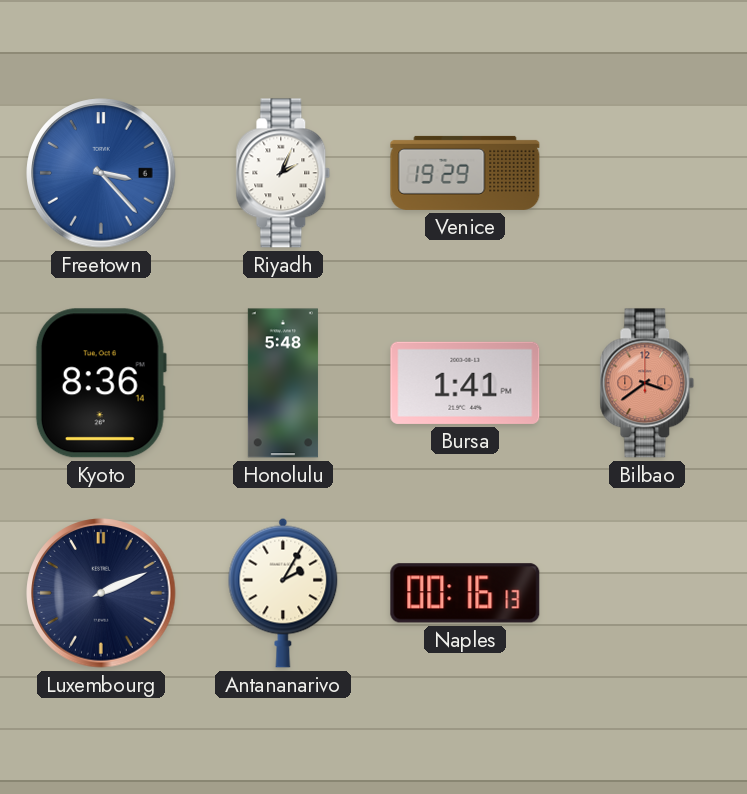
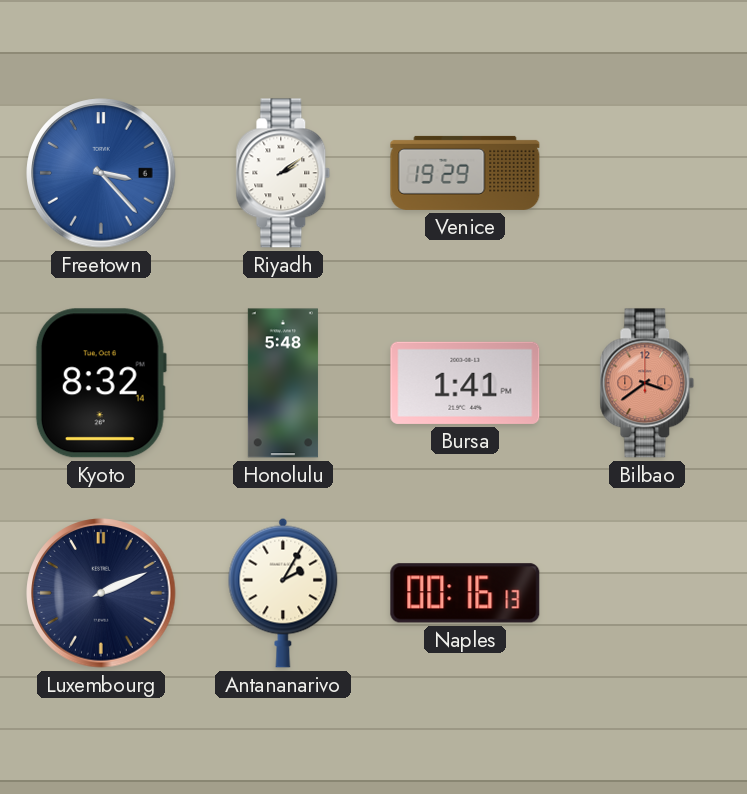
Riyadh: 2:04 -> 2:09
Kyoto: 8:36 -> 8:32
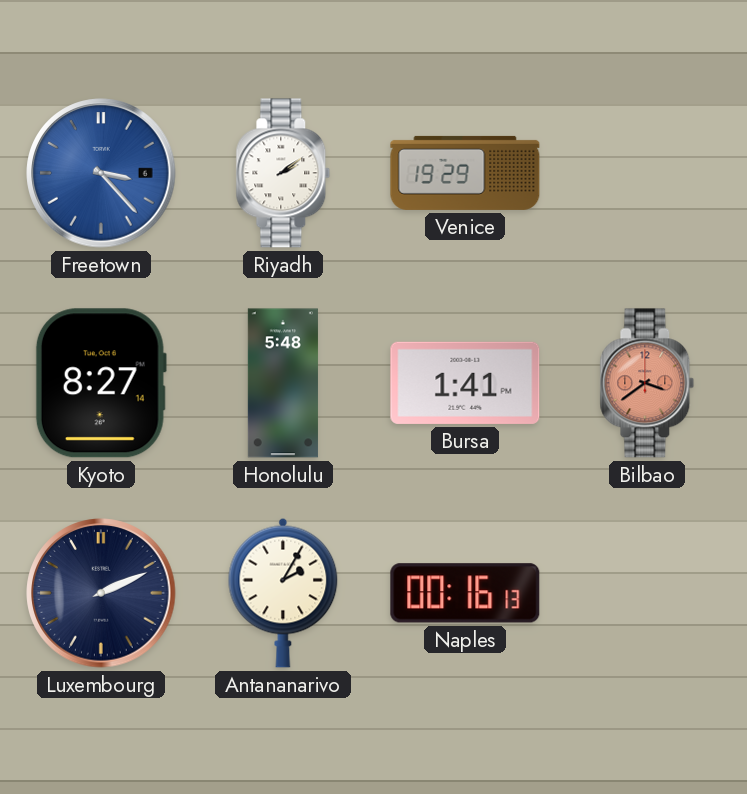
Kyoto: 8:32 -> 8:27
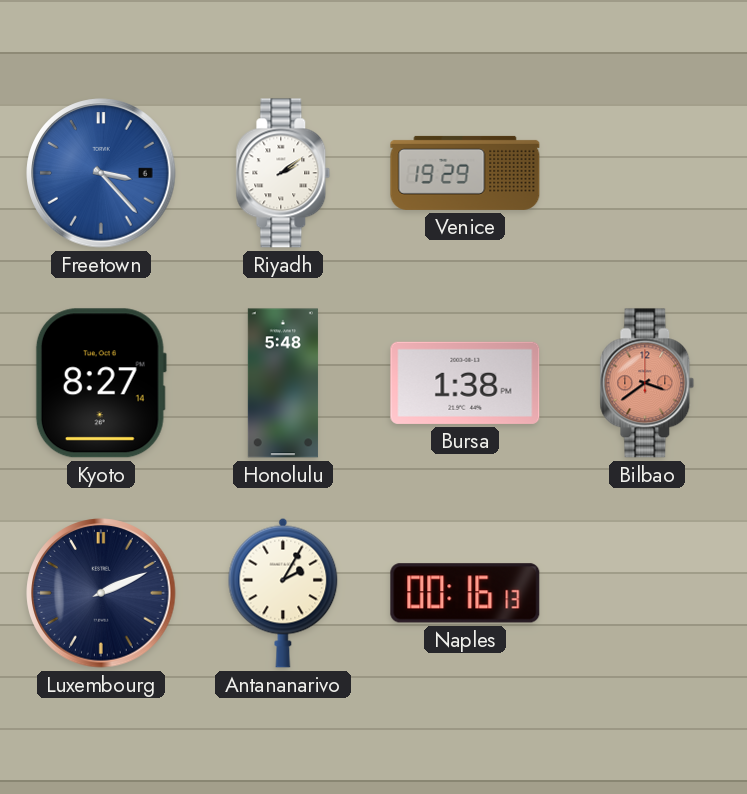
Bursa: 1:41 -> 1:38
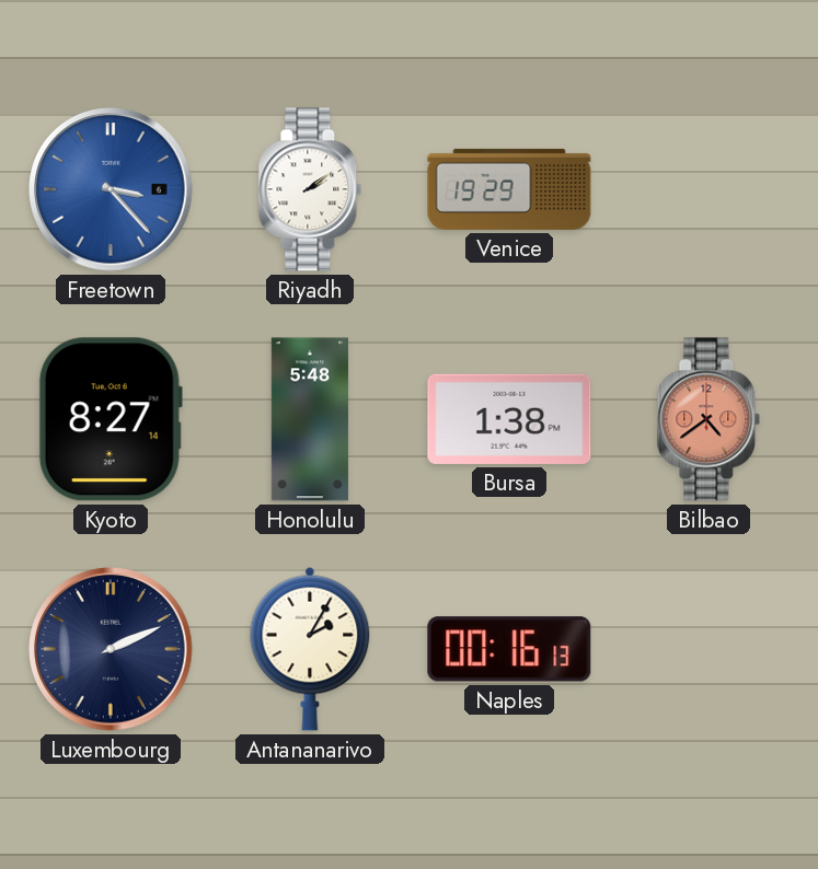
Bilbao: 3:39 -> 4:39
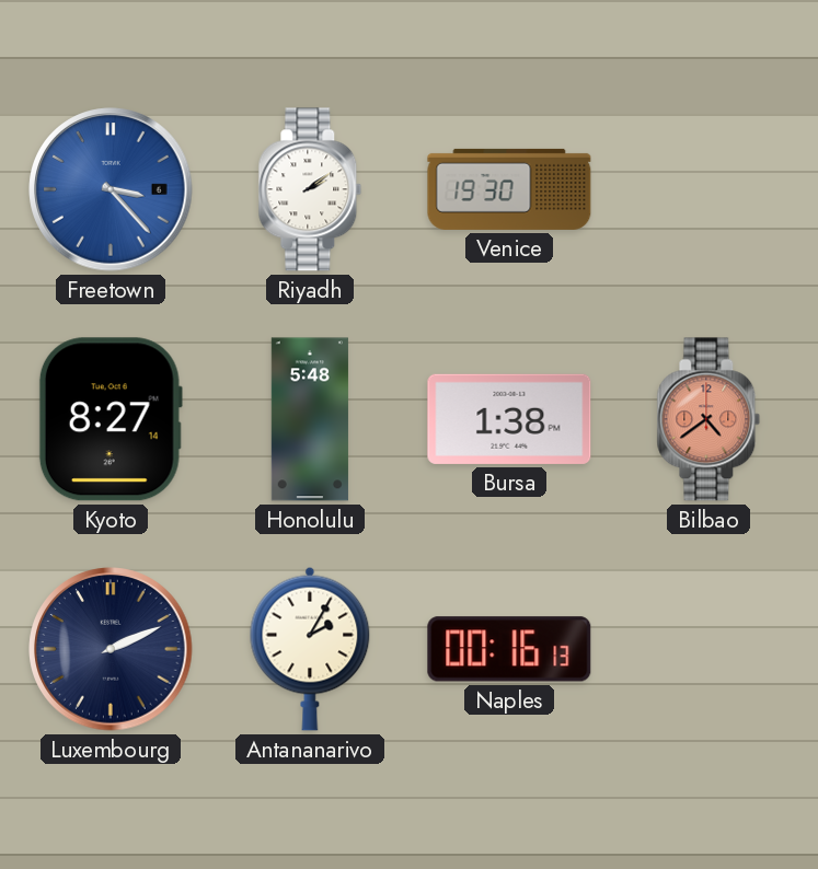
Venice: 19:29 -> 19:30
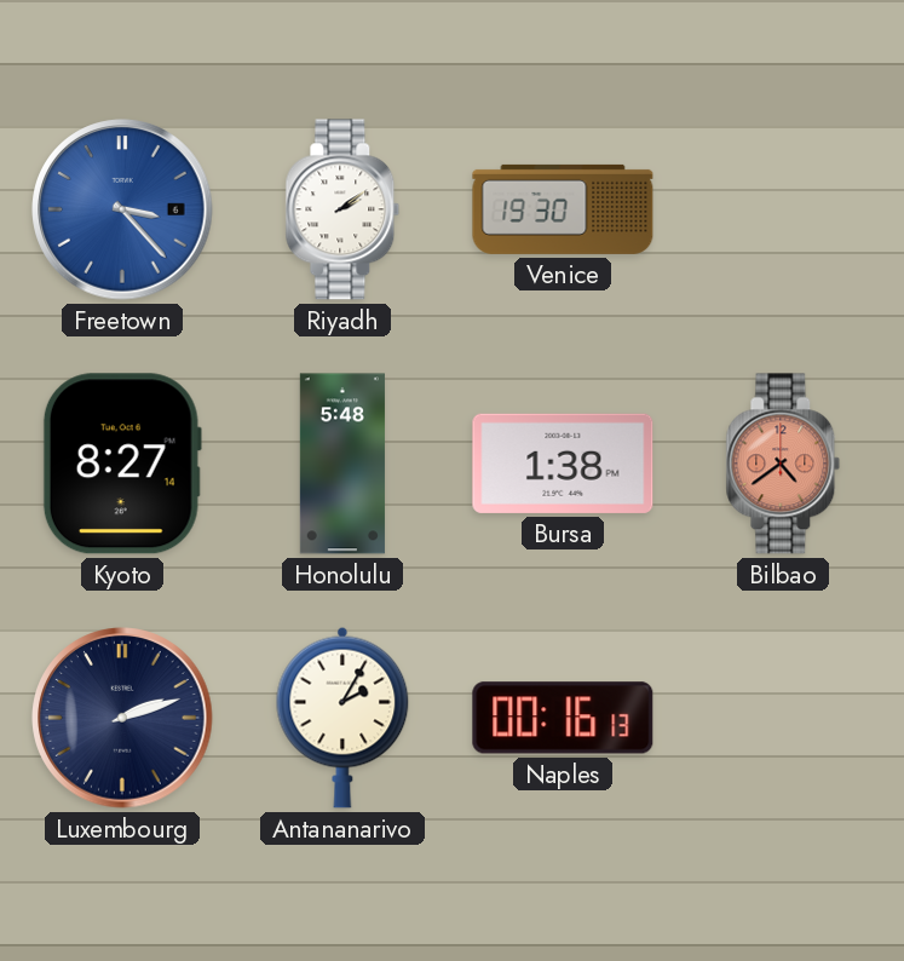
Luxembourg: 2:11 -> 2:12
